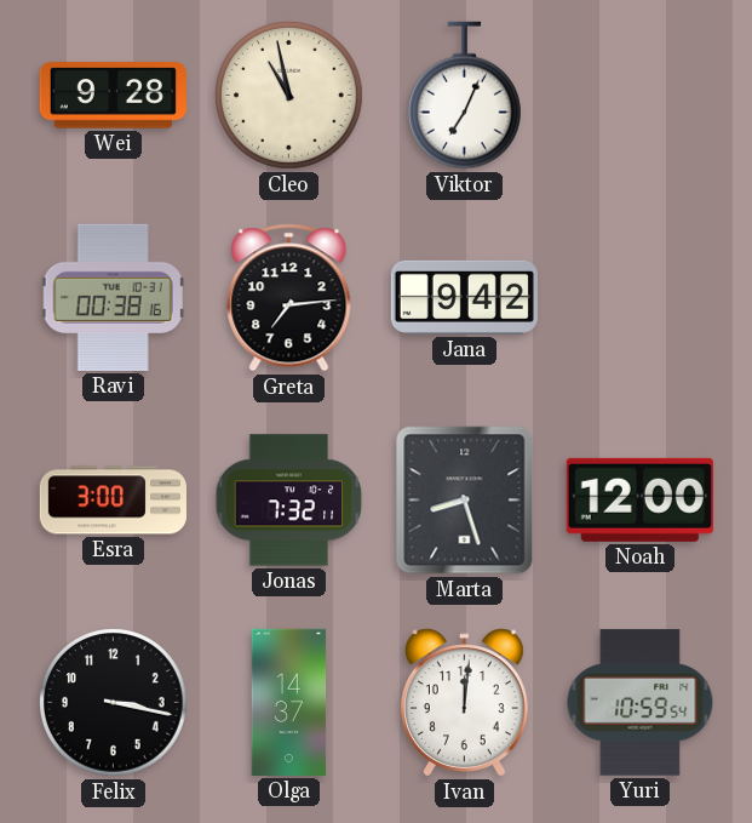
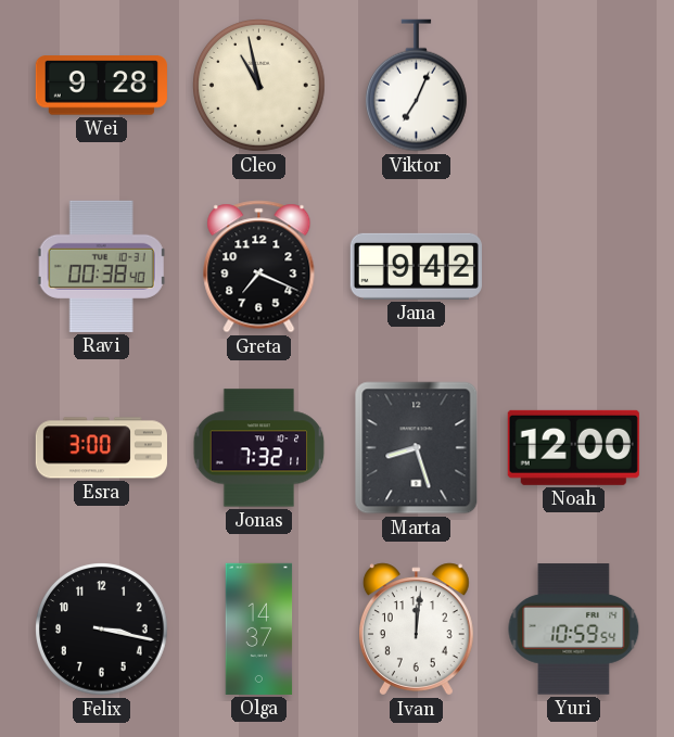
Ravi: 00:38:16 -> 00:38:40
Greta: 7:14 -> 7:19
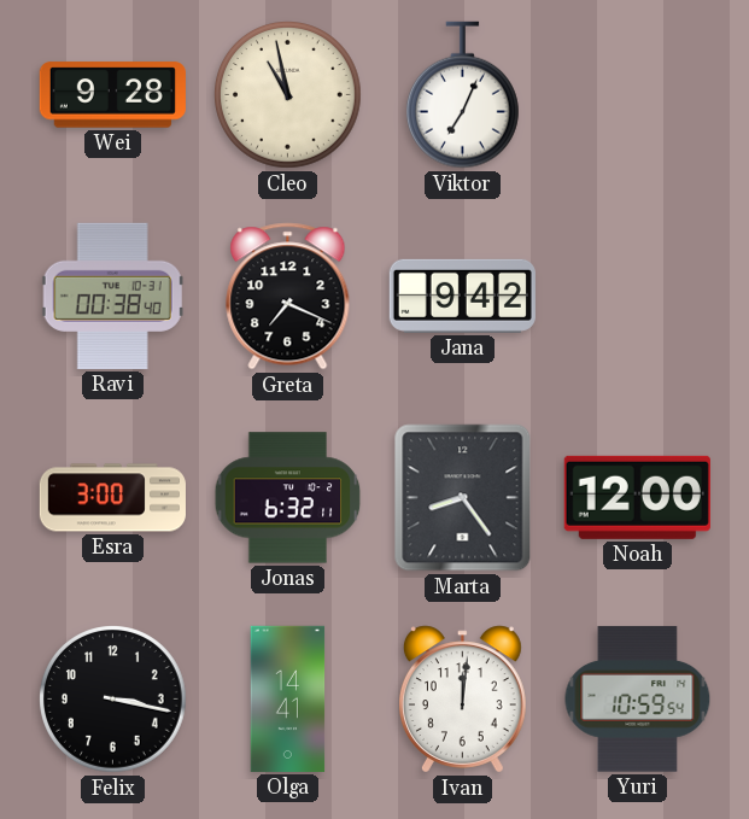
Jonas: 7:32 -> 6:32
Marta: 8:27 -> 8:24
Olga: 14:37 -> 14:41
